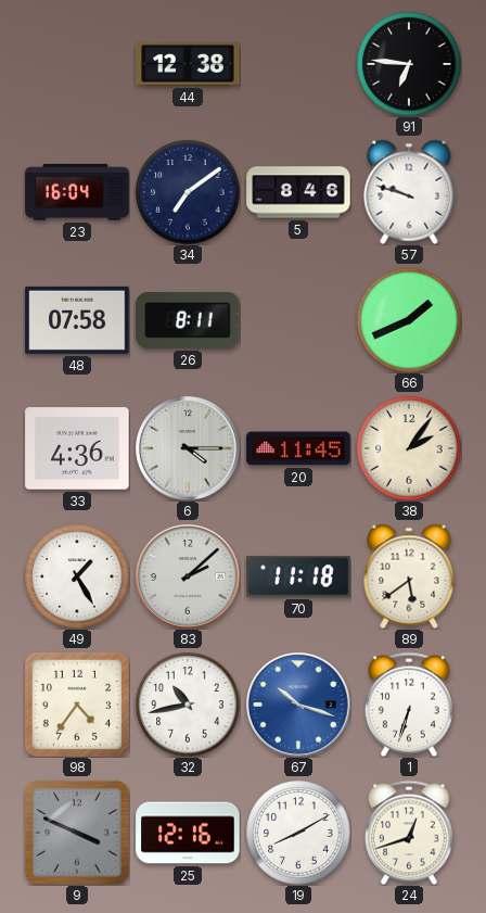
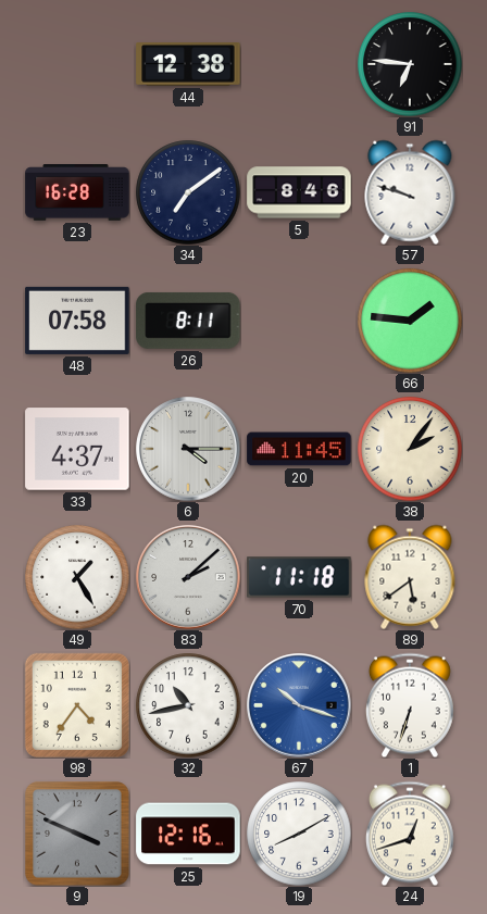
23: 16:04 -> 16:28
66: 1:41 -> 1:46
33: 4:36 -> 4:37
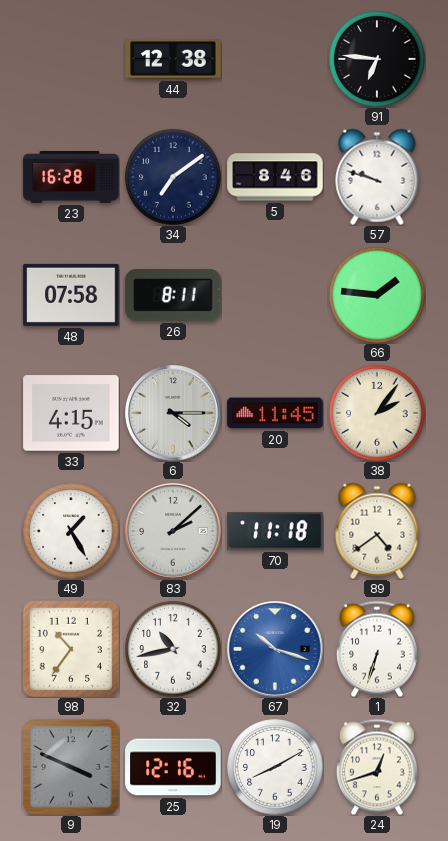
33: 4:37 -> 4:15
89: 5:39 -> 4:39
98: 4:36 -> 10:36
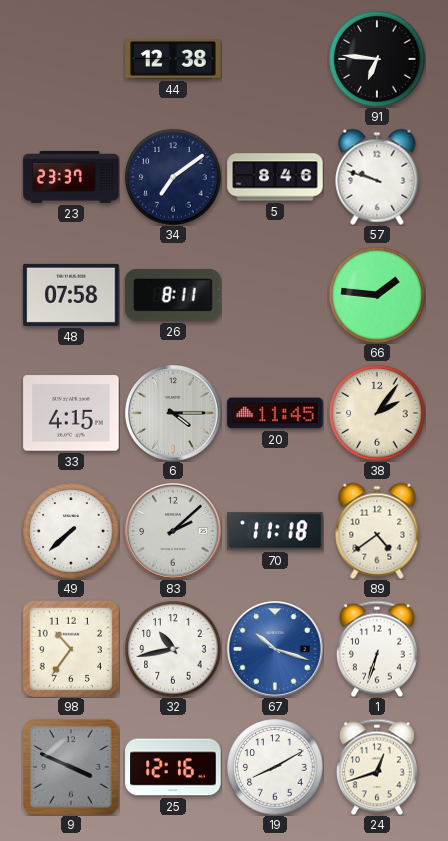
23: 16:28 -> 23:37
49: 1:25 -> 7:38
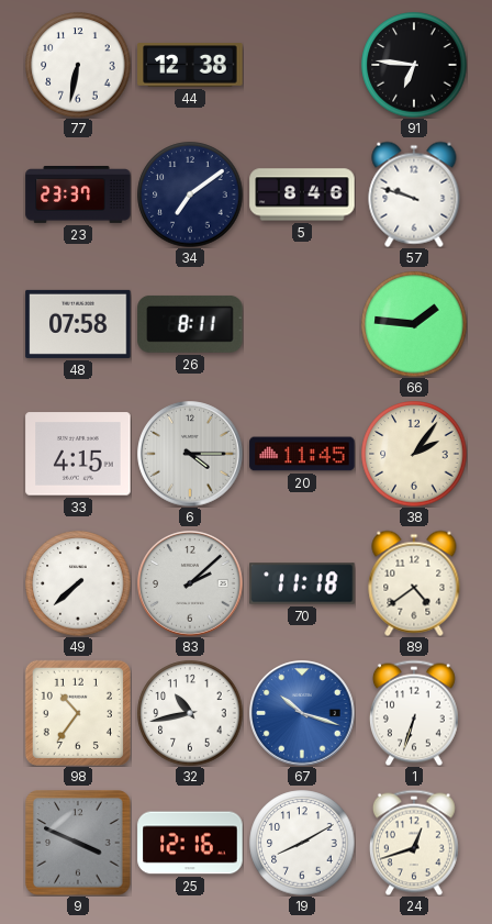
77: none -> 6:32
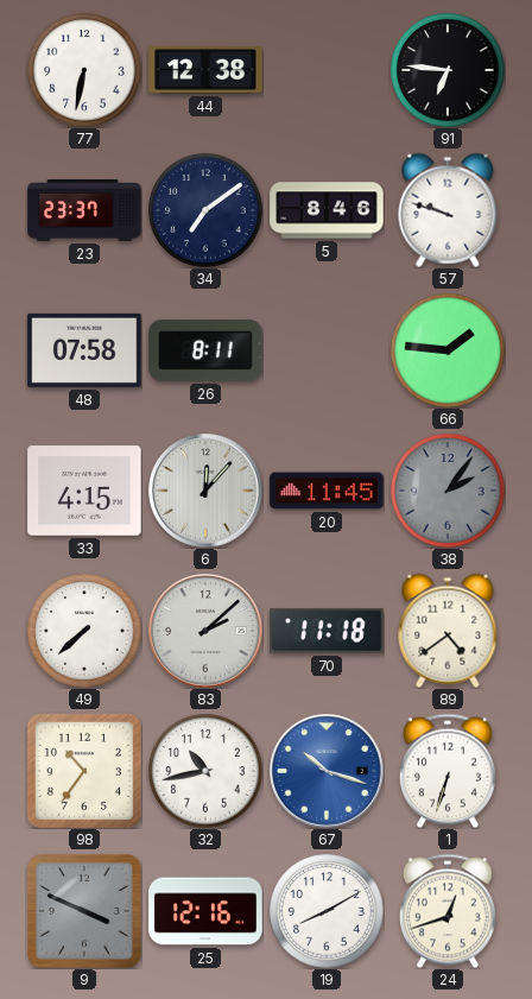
6: 4:15 -> 12:07
38 dial: cream -> grey
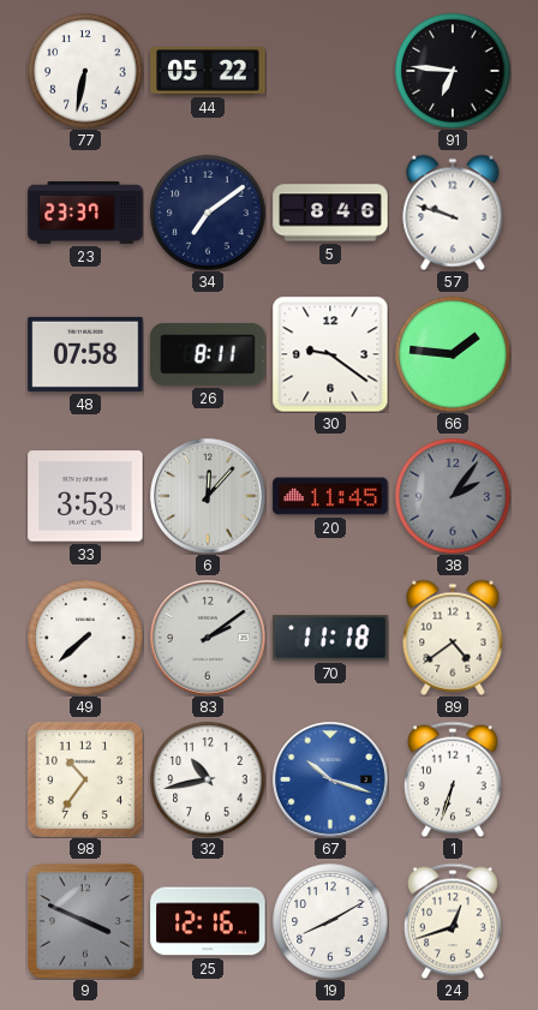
44: 12:38 -> 05:22
30: none -> 9:21
33: 4:15 -> 3:53
83: 2:08 -> 2:09
